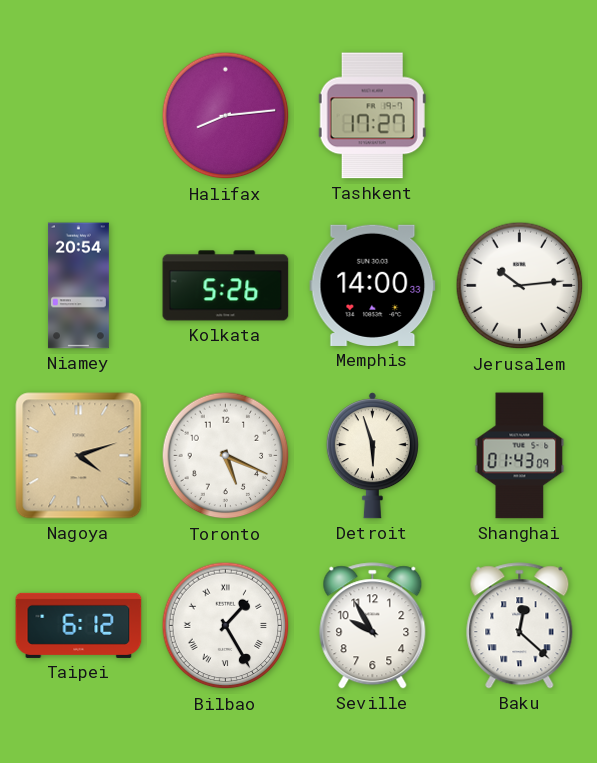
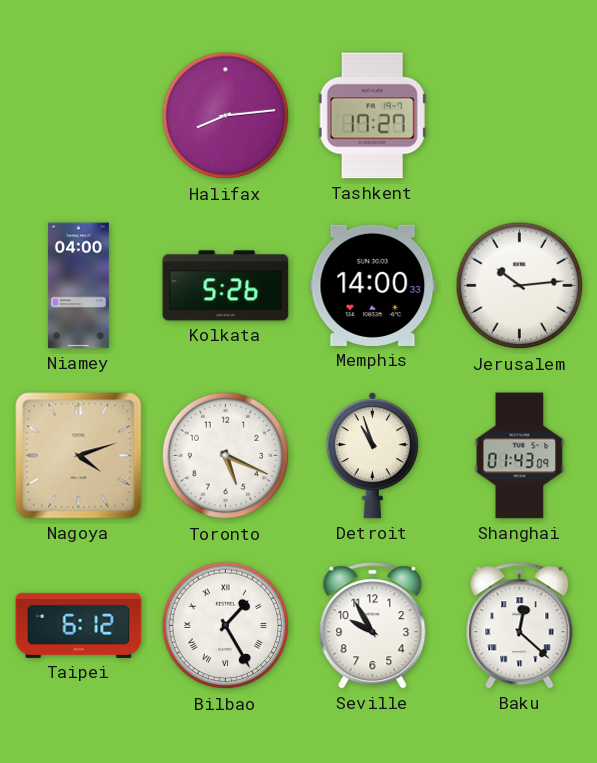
Niamey: 20:54 -> 04:00
Detroit: 5:57 -> 10:57
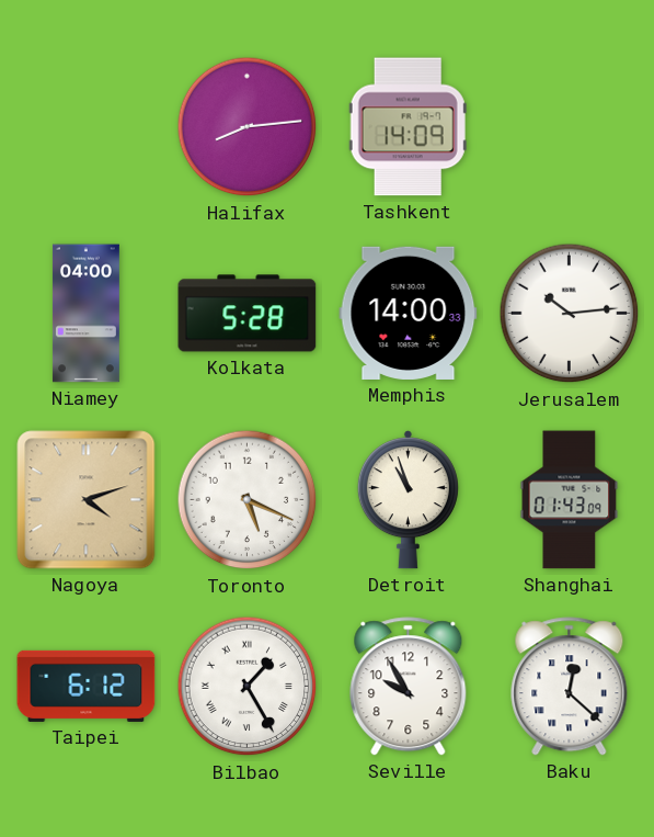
Tashkent: 17:27 -> 14:09
Kolkata: 5:26 -> 5:28
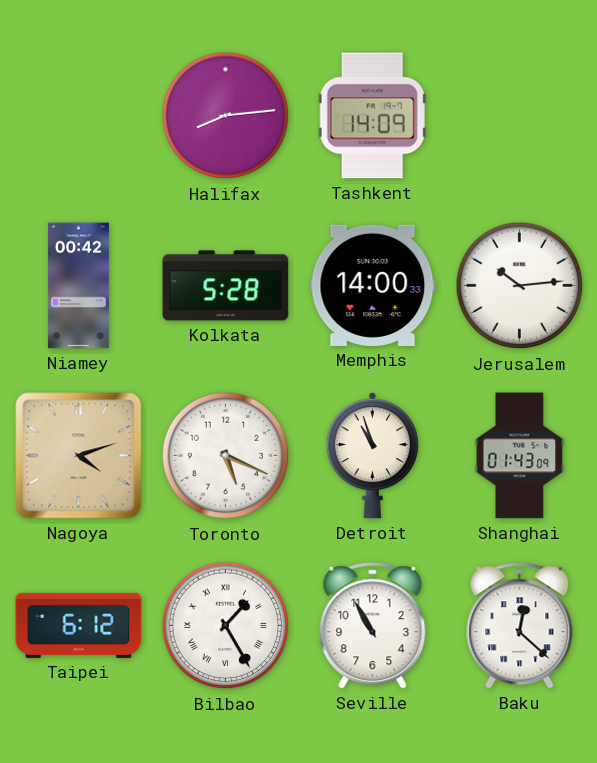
Niamey: 04:00 -> 00:42
Seville: 9:55 -> 10:55
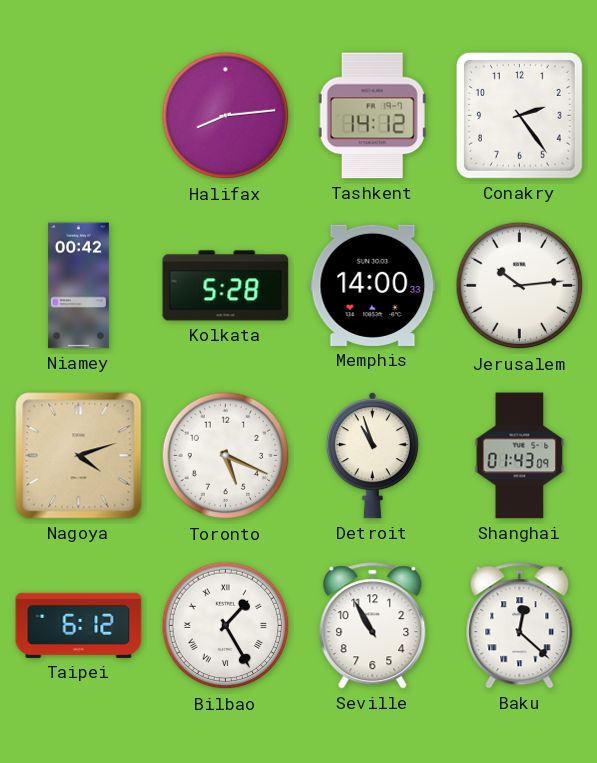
Tashkent: 14:09 -> 14:12
Conakry: none -> 2:24
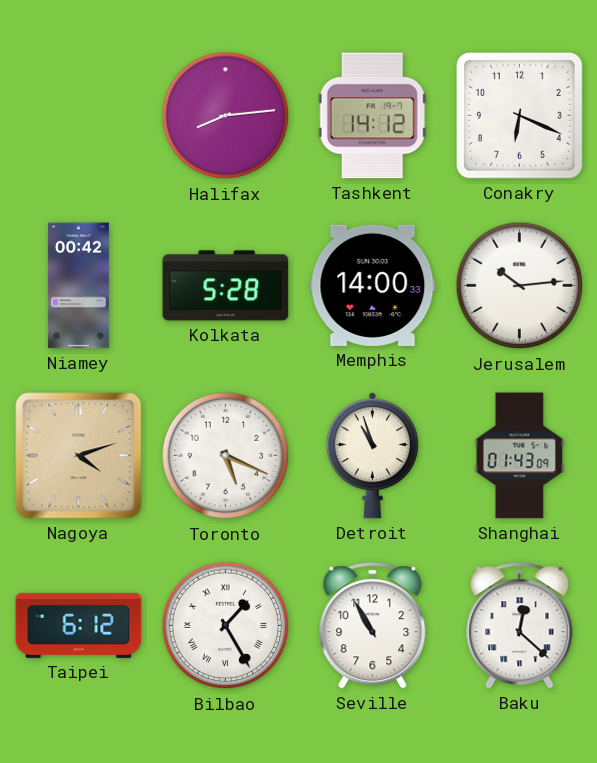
Conakry: 2:24 -> 6:19
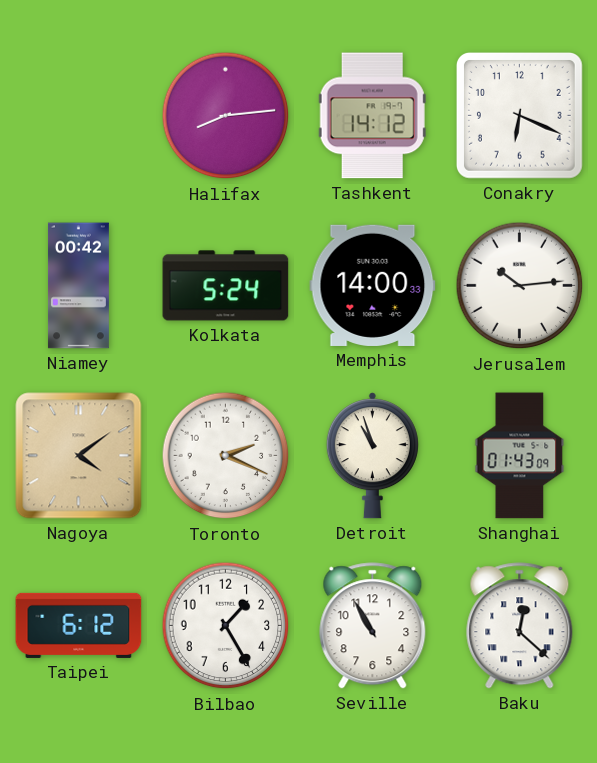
Kolkata: 5:28 -> 5:24
Nagoya: 4:12 -> 4:09
Toronto: 5:19 -> 2:19
Bilbao numerals: Roman -> Arabic
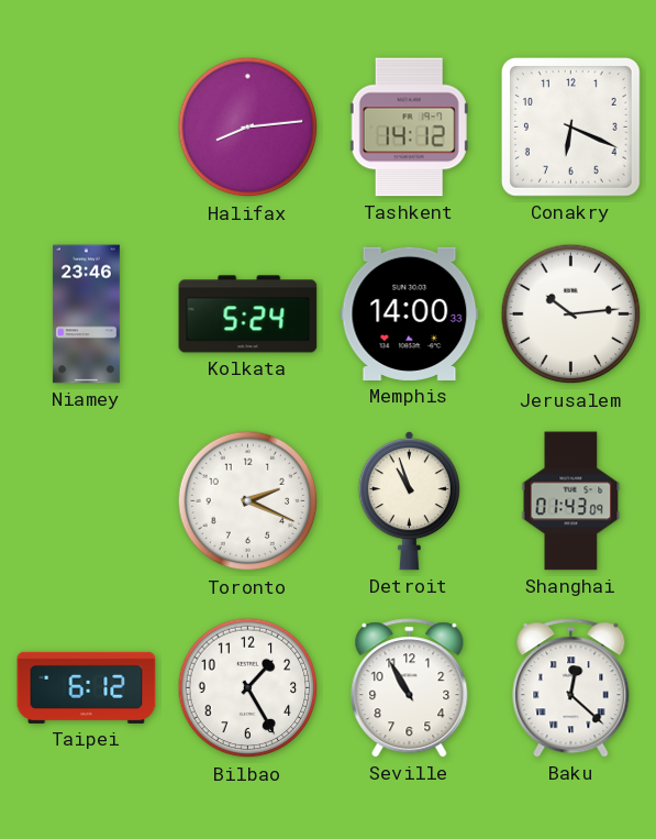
Niamey: 00:42 -> 23:46
Nagoya: 4:09 -> none
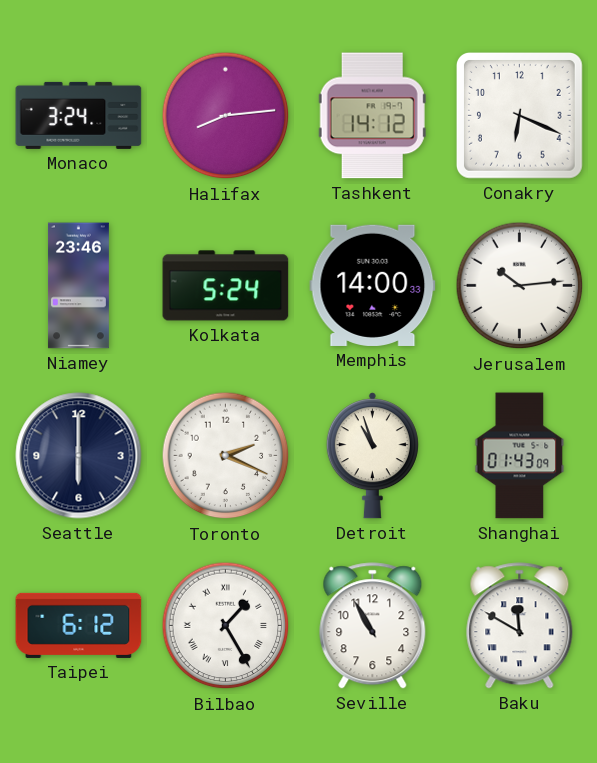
Monaco: none -> 3:24
Seattle: none -> 6:00
Bilbao numerals: Arabic -> Roman
Baku: 12:22 -> 11:50
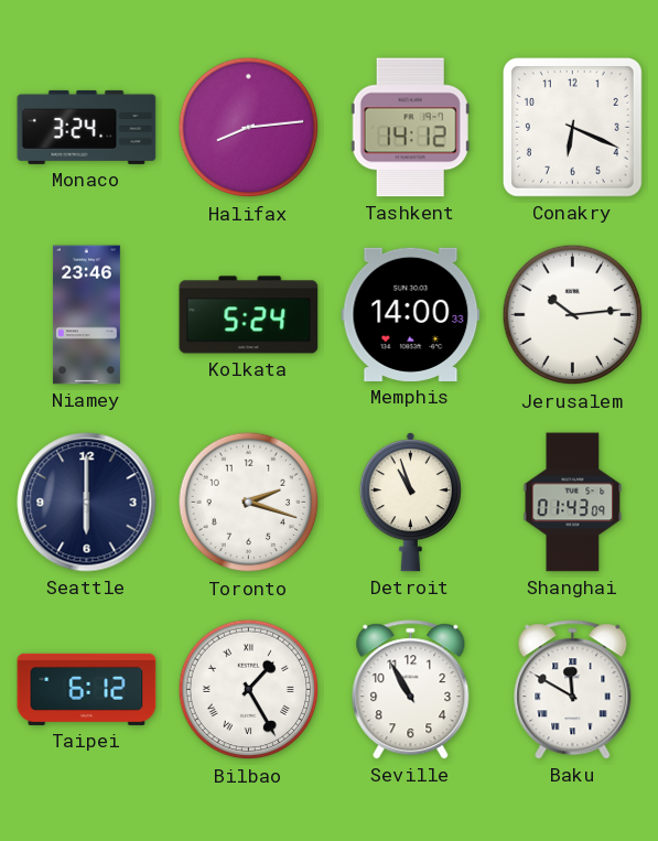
Toronto: 2:19 -> 2:18
